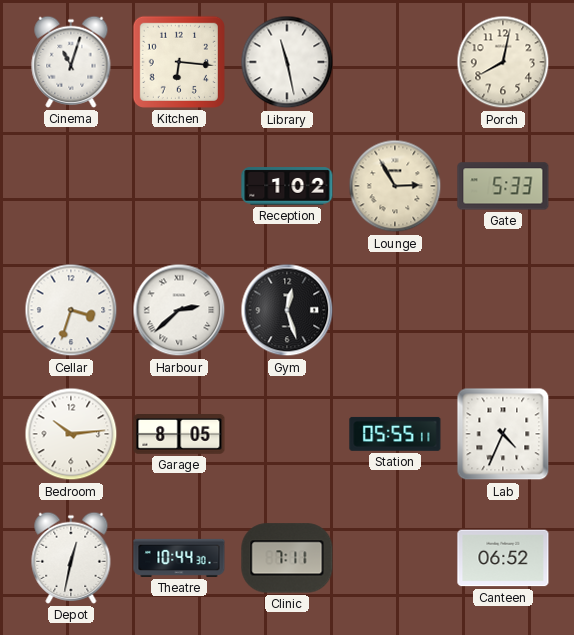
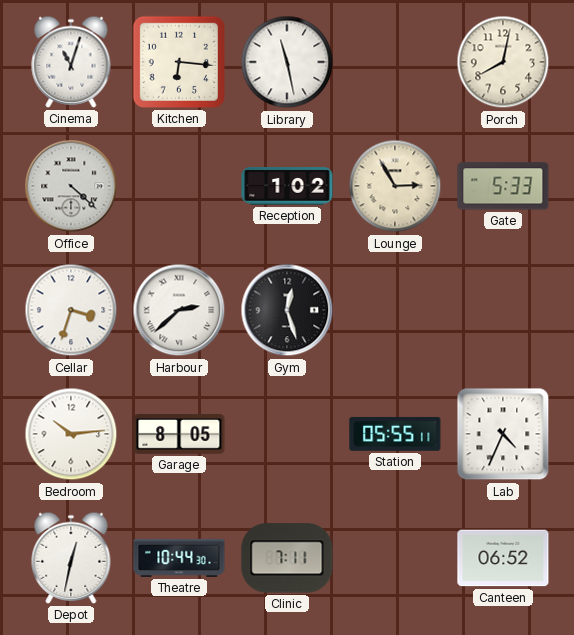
Office: none -> 4:22
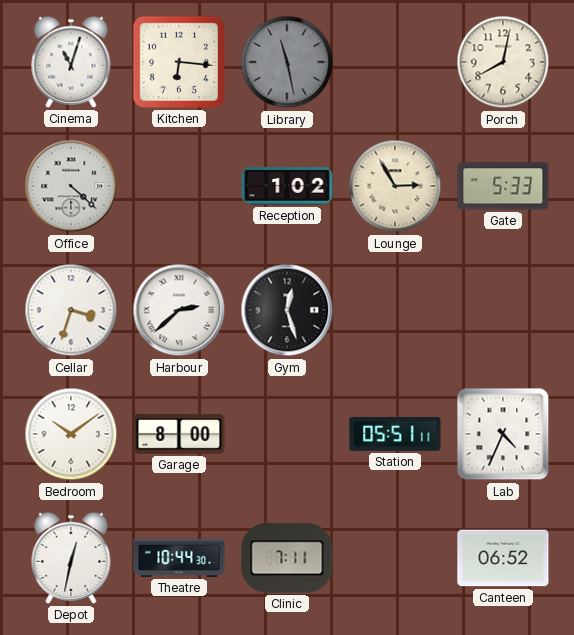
Library dial: white -> grey
Bedroom: 10:14 -> 10:09
Garage: 8:05 -> 8:00
Station: 05:55 -> 05:51
